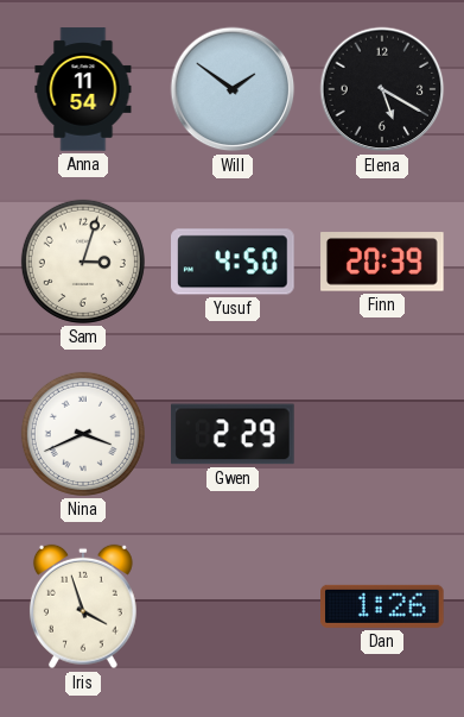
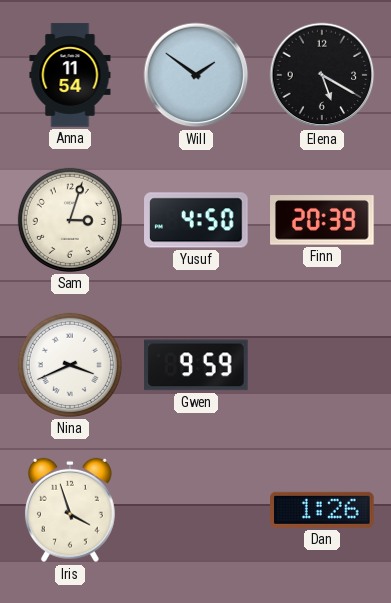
Gwen: 2:29 -> 9:59
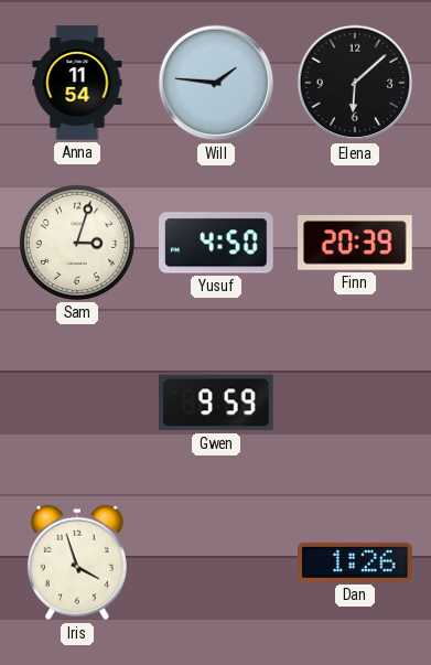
Will: 1:51 -> 1:46
Elena: 5:20 -> 6:08
Nina: 3:41 -> none
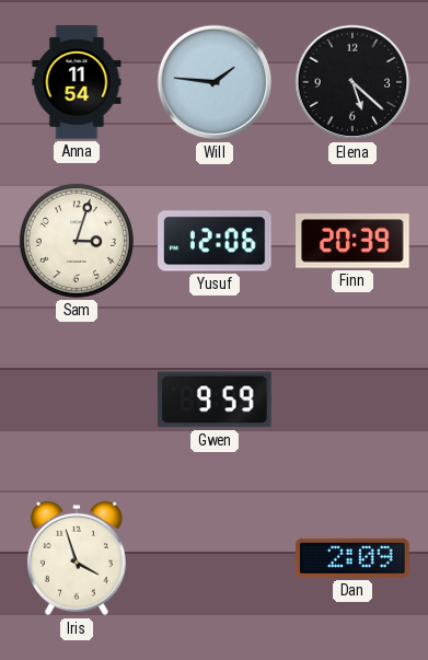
Elena: 6:08 -> 5:22
Yusuf: 4:50 -> 12:06
Dan: 1:26 -> 2:09
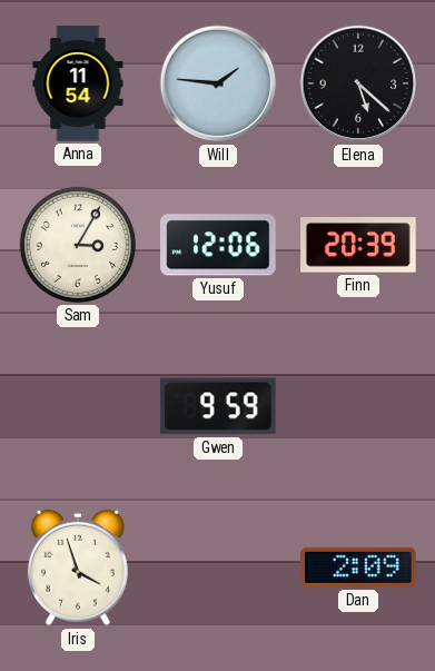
Sam: 3:03 -> 3:05
